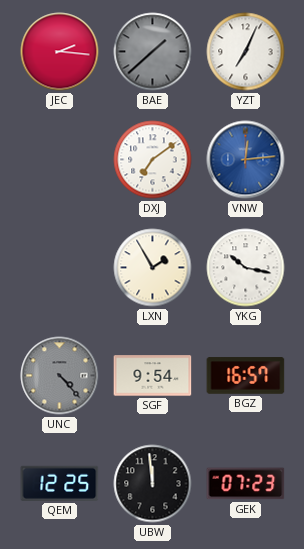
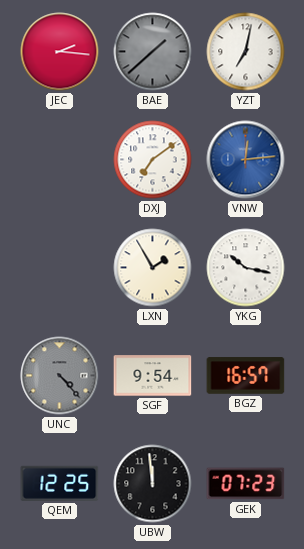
YZT: 7:04 -> 7:02
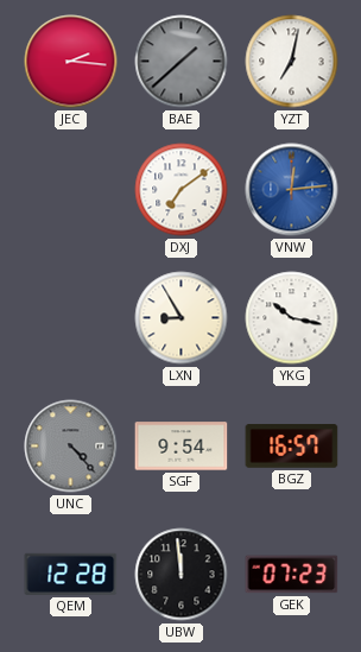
LXN: 1:55 -> 8:55
QEM: 12:25 -> 12:28
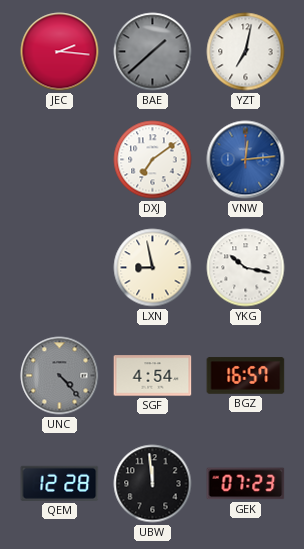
LXN: 8:55 -> 8:58
SGF: 9:54 -> 4:54
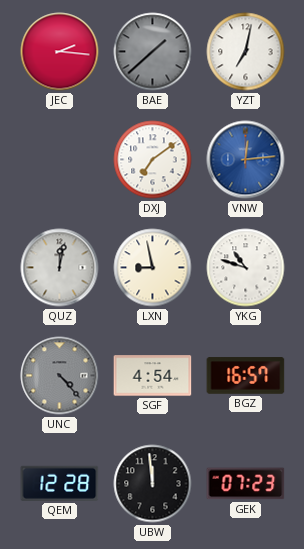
QUZ: none -> 12:02
YKG: 10:17 -> 10:48
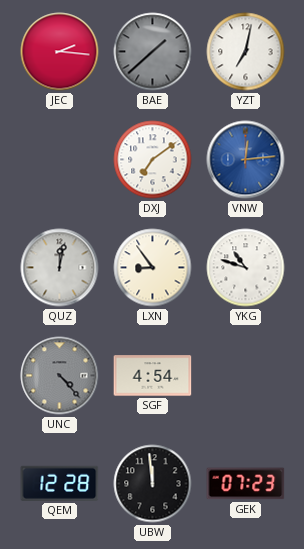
LXN: 8:58 -> 8:54
BGZ: 16:57 -> none
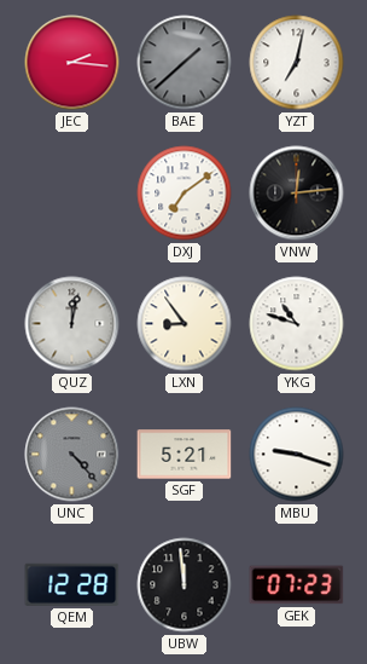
VNW dial: blue -> black
SGF: 4:54 -> 5:21
MBU: none -> 9:18
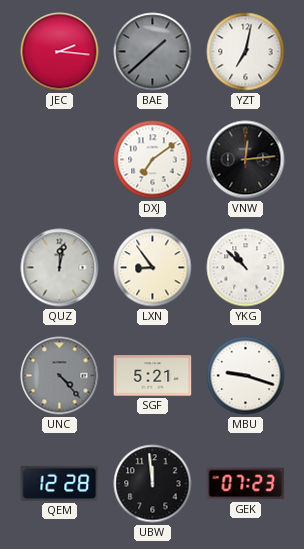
YKG: 10:48 -> 10:52
